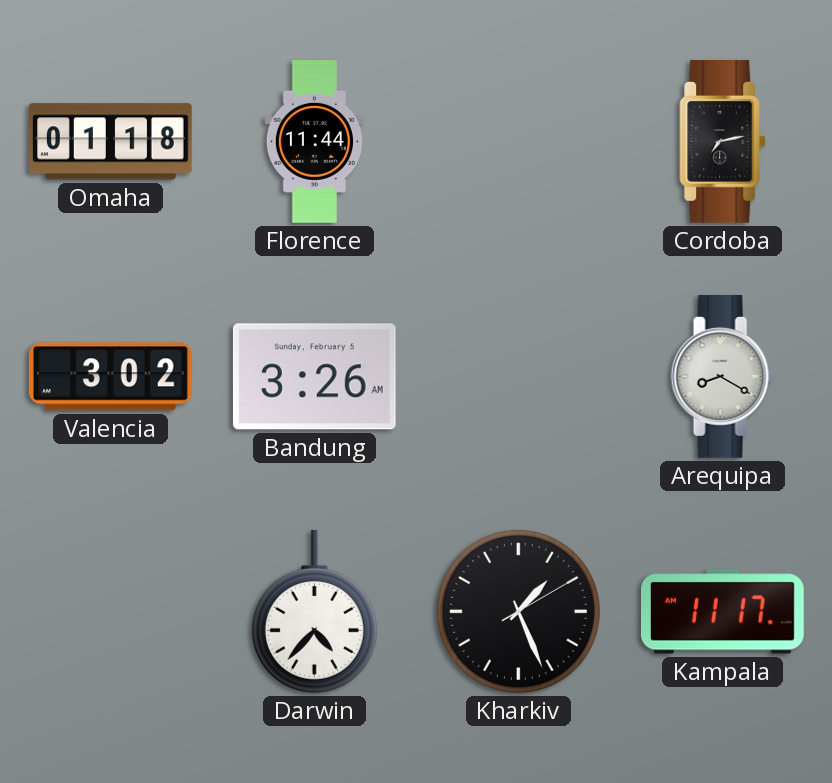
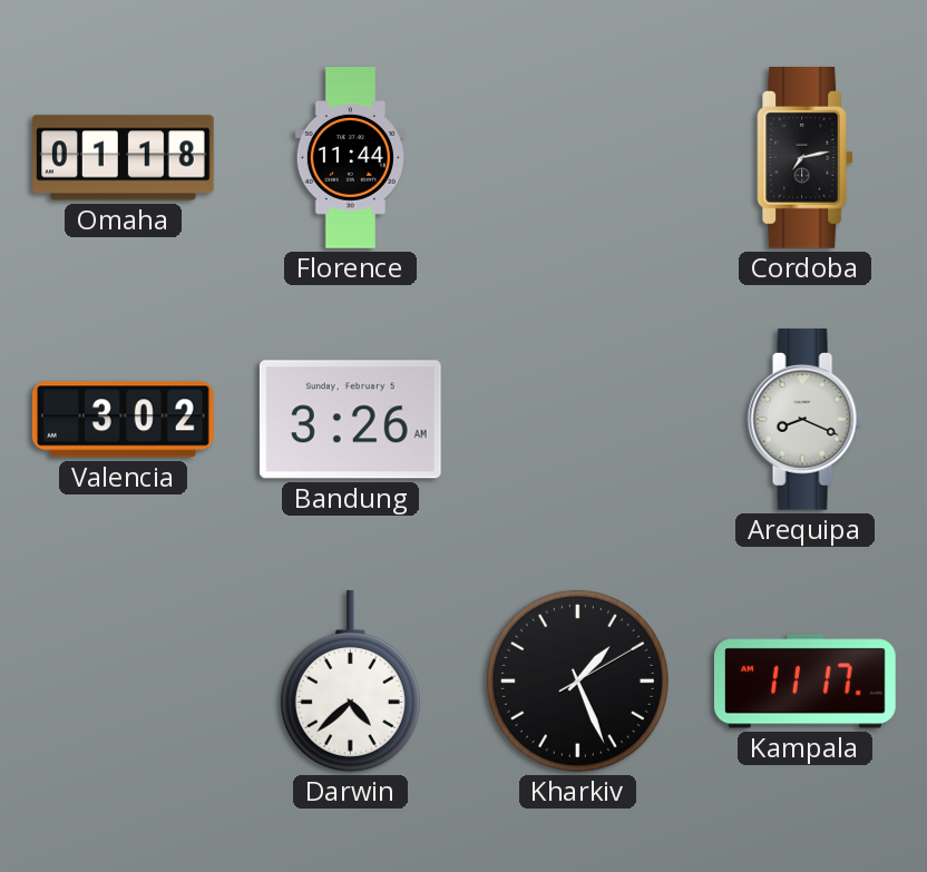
Arequipa: 8:20 -> 8:19
Darwin: 4:37 -> 4:38
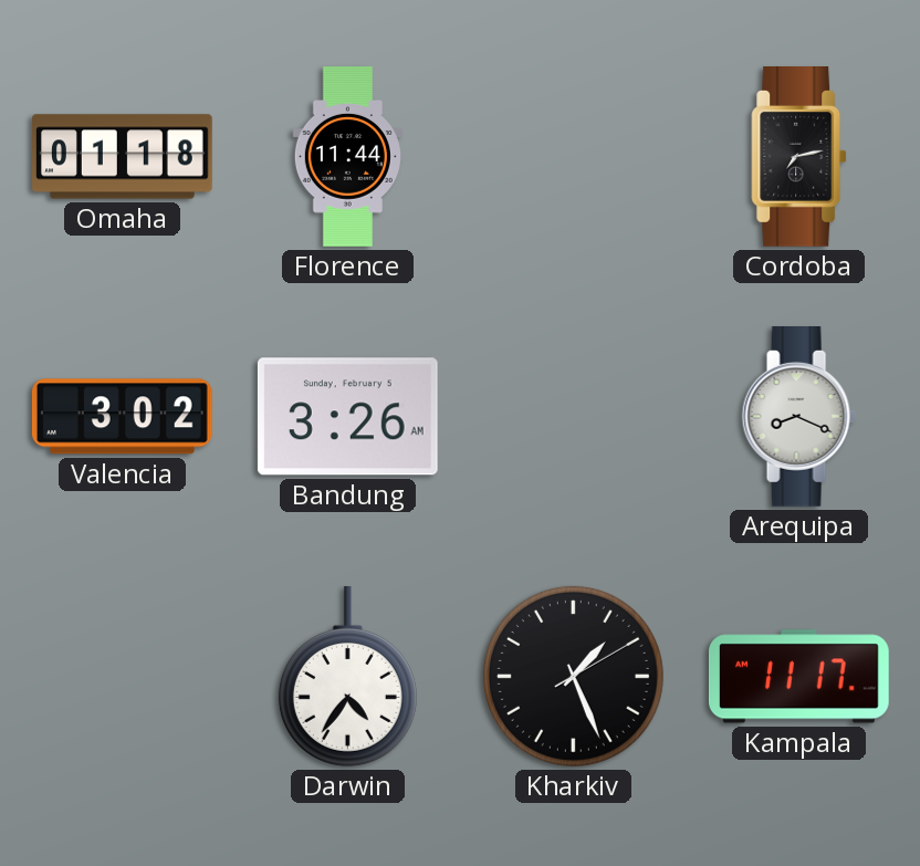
Darwin: 4:38 -> 4:36
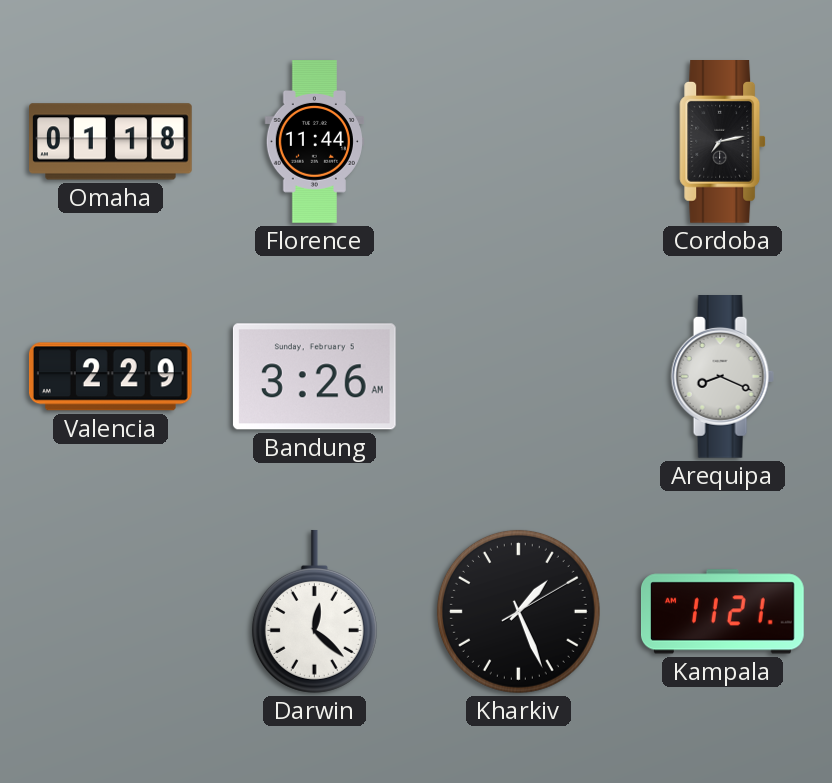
Valencia: 3:02 -> 2:29
Darwin: 4:36 -> 12:22
Kampala: 11:17 -> 11:21
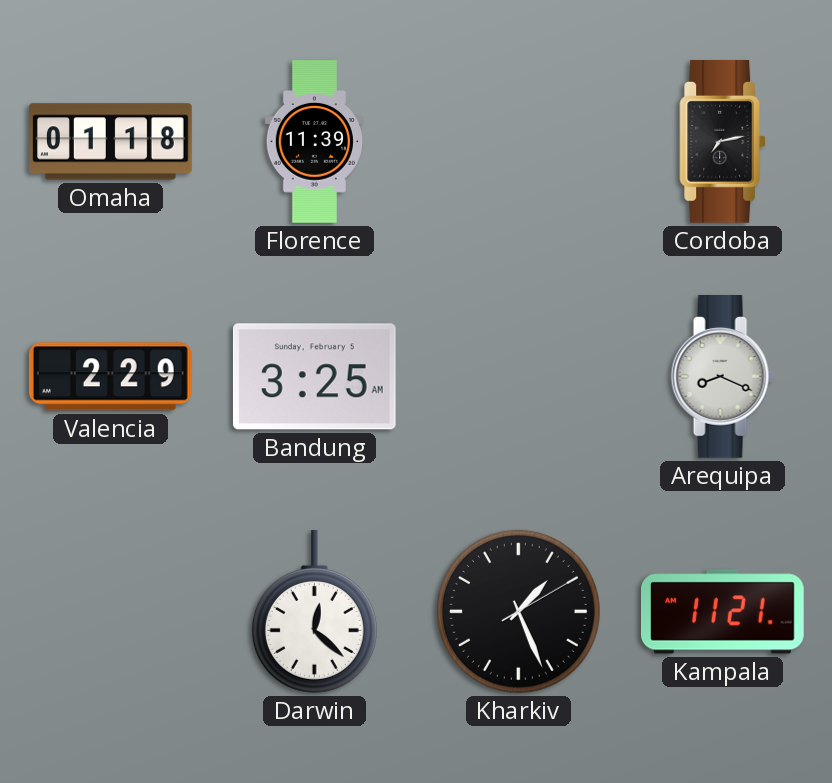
Florence: 11:44 -> 11:39
Bandung: 3:26 -> 3:25
